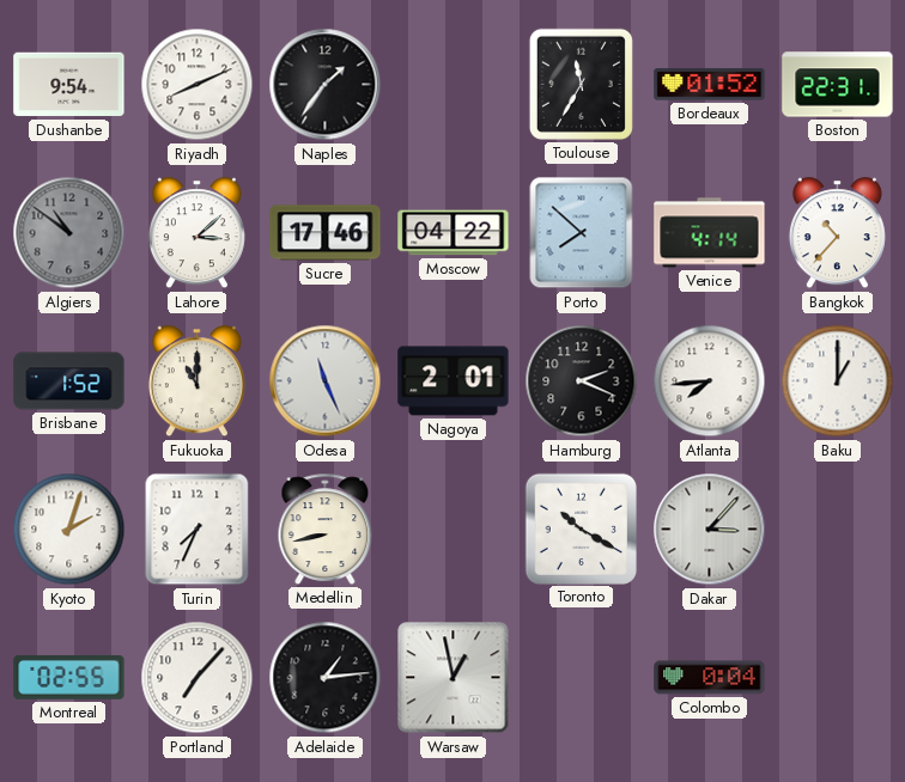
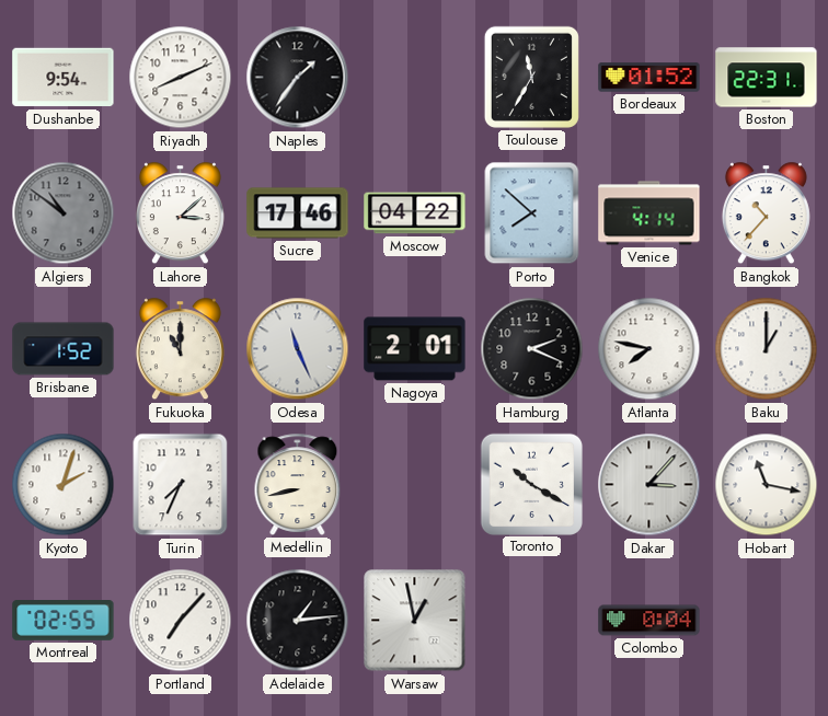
Atlanta: 7:44 -> 7:47
Hobart: none -> 11:17
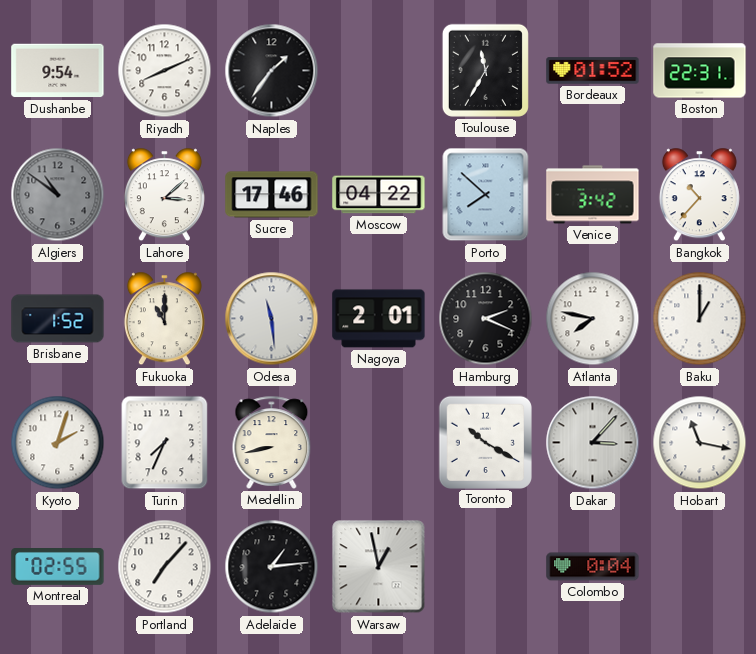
Venice: 4:14 -> 3:42
Odesa: 11:26 -> 11:29
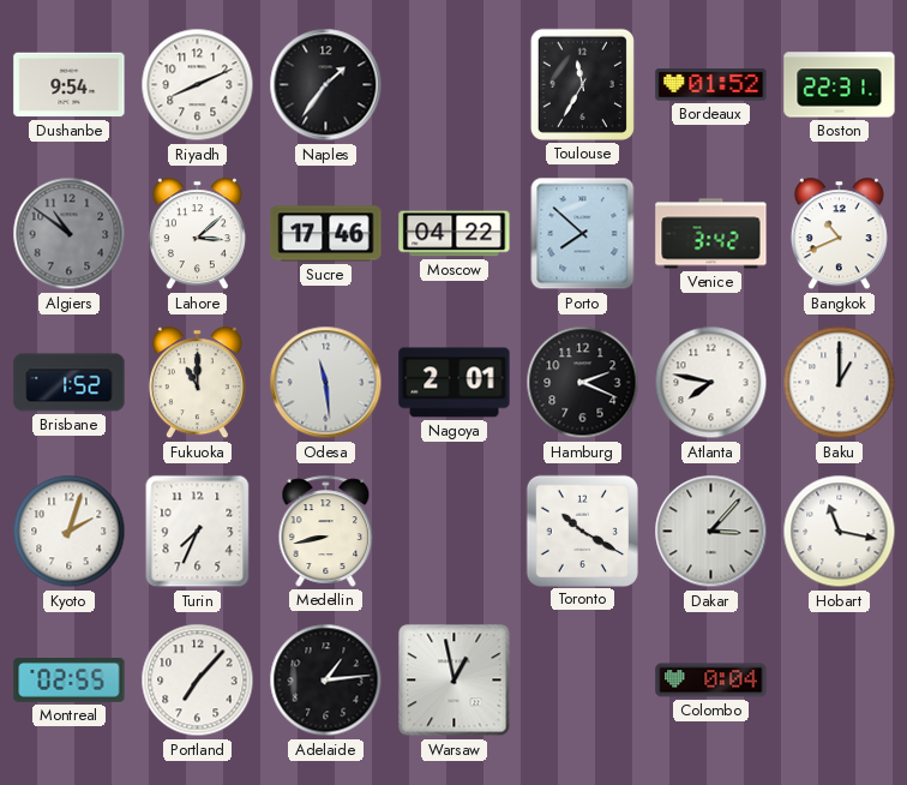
Bangkok: 10:37 -> 10:41
